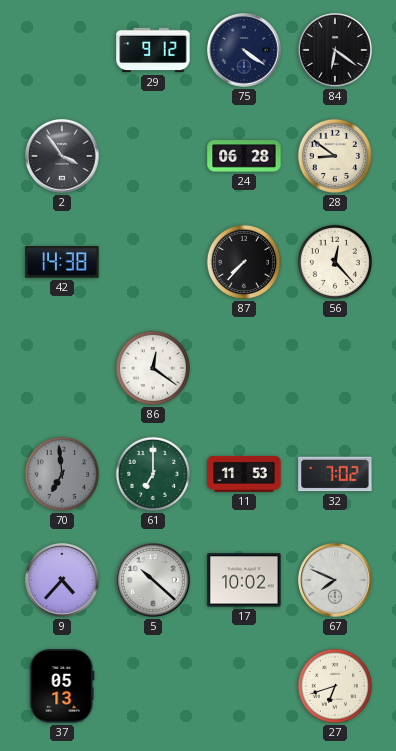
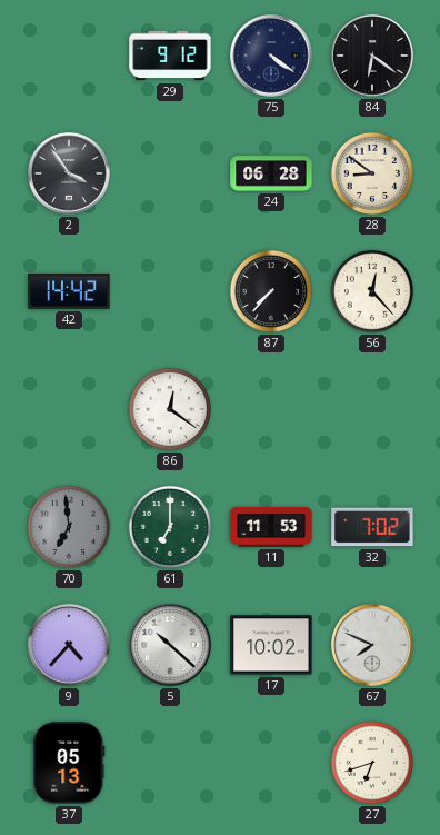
42: 14:38 -> 14:42
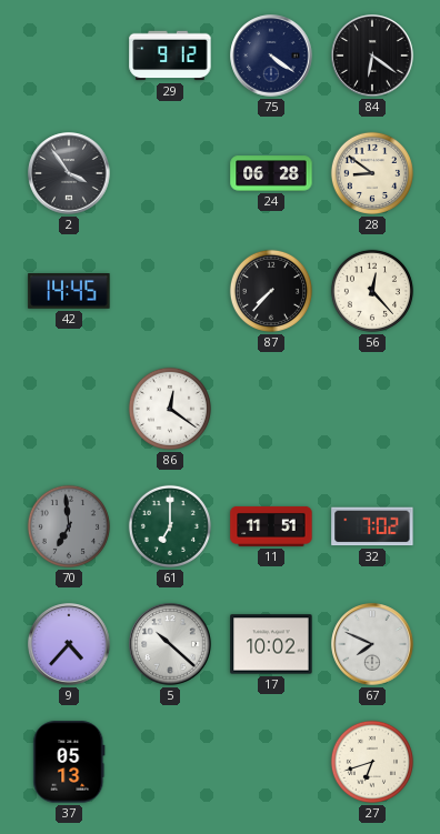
42: 14:42 -> 14:45
11: 11:53 -> 11:51
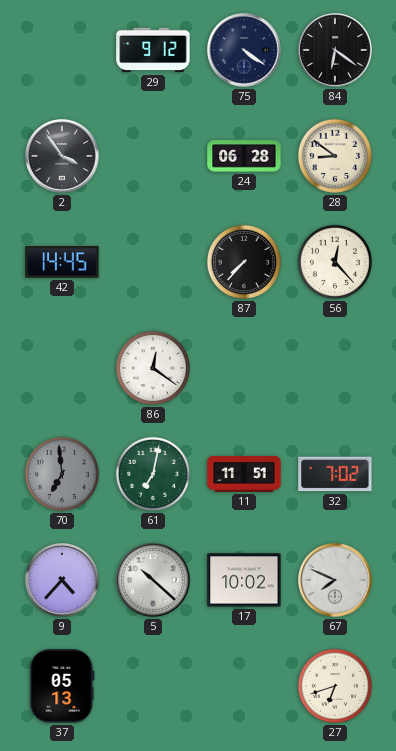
61: 7:00 -> 7:02
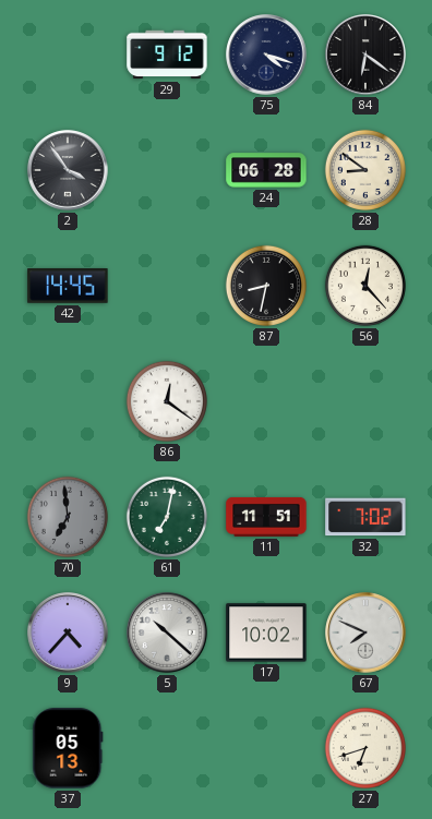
75: 4:21 -> 4:18
87: 7:37 -> 8:32
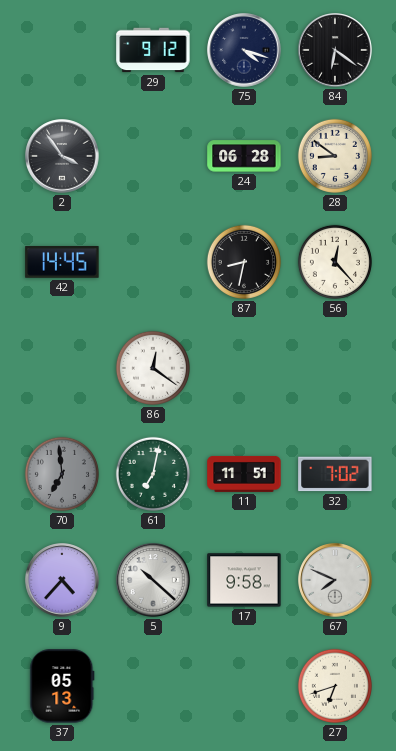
17: 10:02 -> 9:58
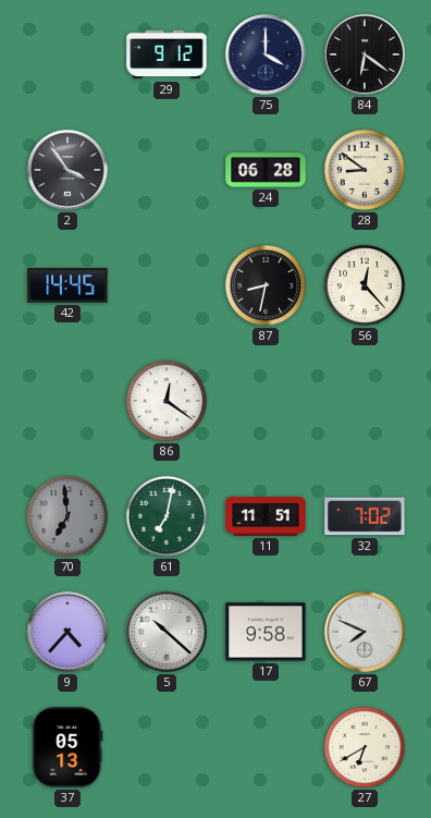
75: 4:18 -> 4:00
27: 6:42 -> 6:40
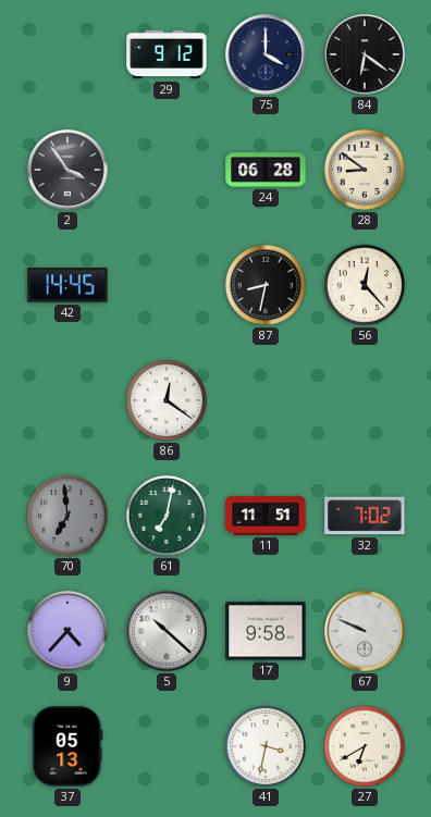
67: 7:49 -> 9:49
41: none -> 3:32
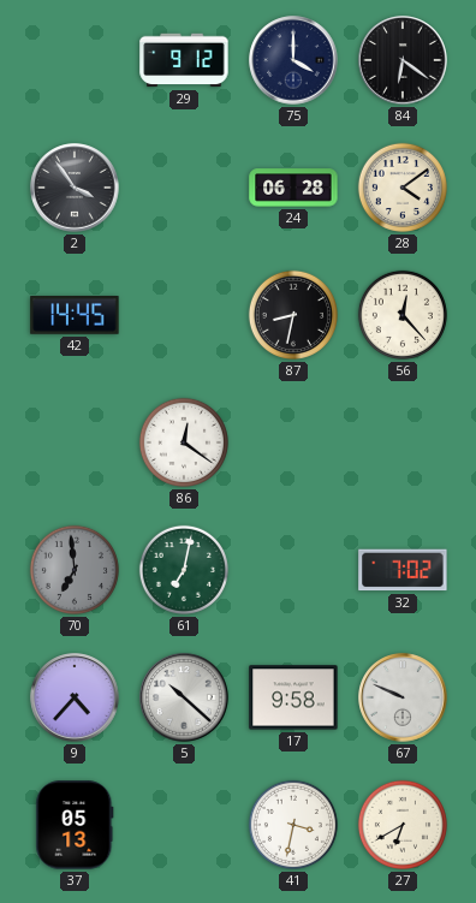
28: 8:51 -> 4:09
11: 11:51 -> none
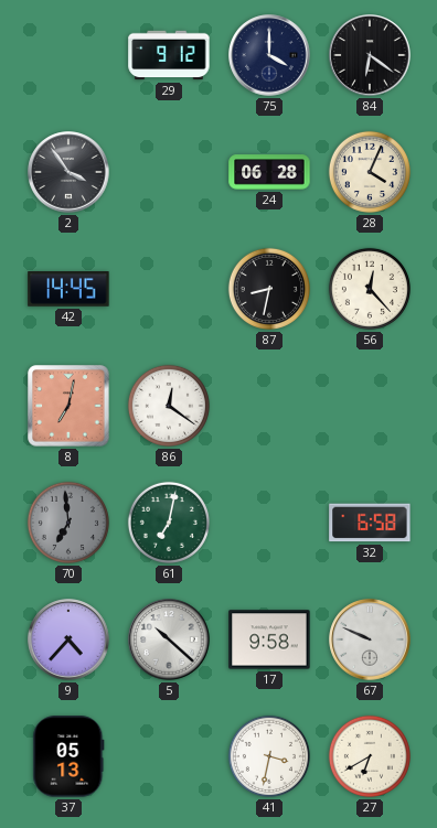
28: 4:09 -> 4:04
8: none -> 7:02
32: 7:02 -> 6:58
